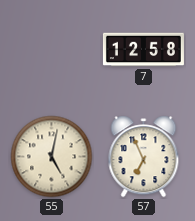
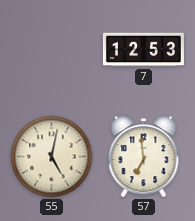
7: 12:58 -> 12:53
57: 6:56 -> 6:59
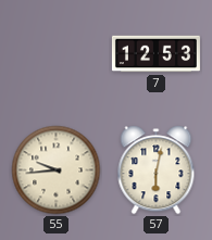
55: 5:02 -> 9:44
57: 6:59 -> 6:02
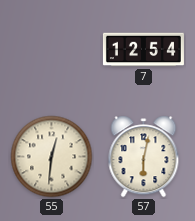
7: 12:53 -> 12:54
55: 9:44 -> 12:31
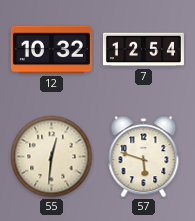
12: none -> 10:32
57: 6:02 -> 5:48
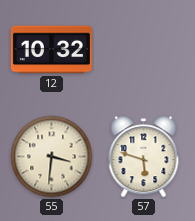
7: 12:54 -> none
55: 12:31 -> 3:31
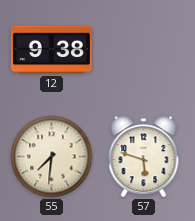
12: 10:32 -> 9:38
55: 3:31 -> 7:31
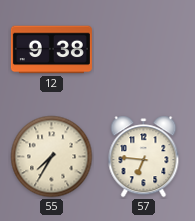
55: 7:31 -> 7:35
57: 5:48 -> 6:46
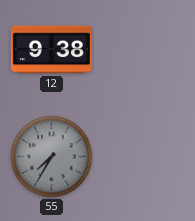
55 dial: cream -> grey
57: 6:46 -> none
